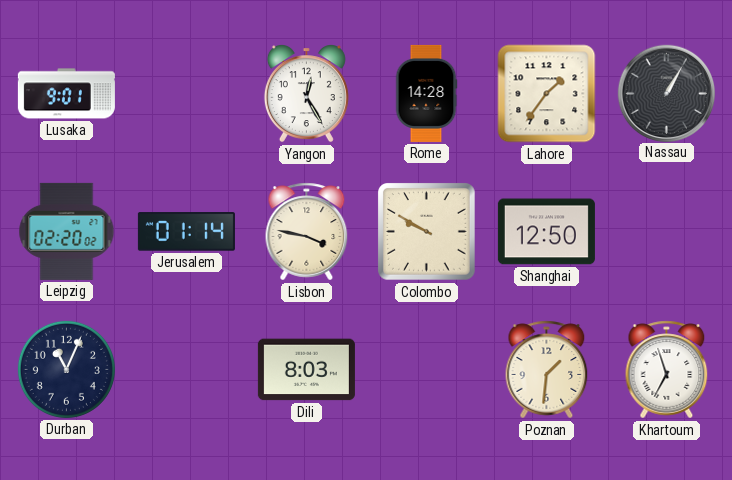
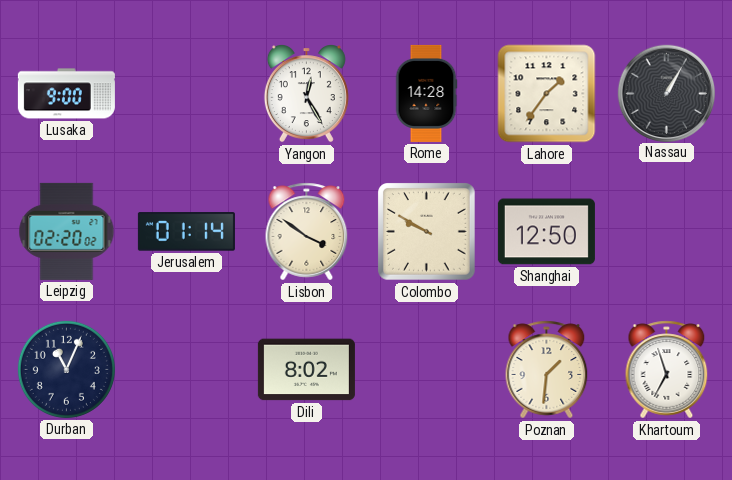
Lusaka: 9:01 -> 9:00
Lisbon: 3:47 -> 3:51
Dili: 8:03 -> 8:02
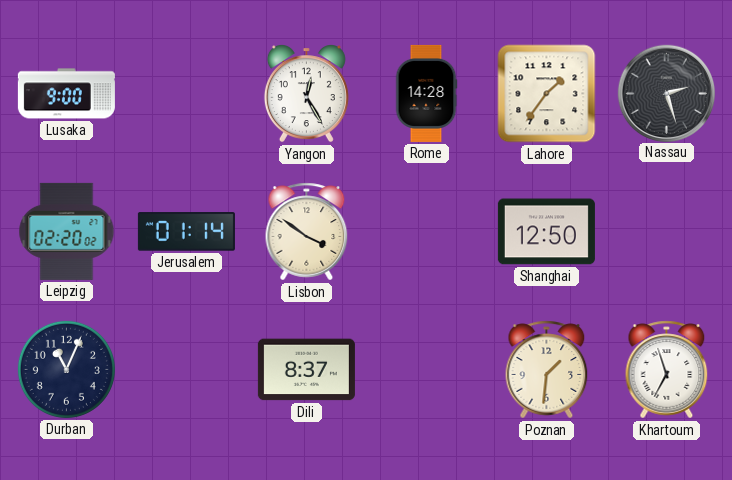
Nassau: 1:05 -> 2:27
Colombo: 9:50 -> none
Dili: 8:02 -> 8:37
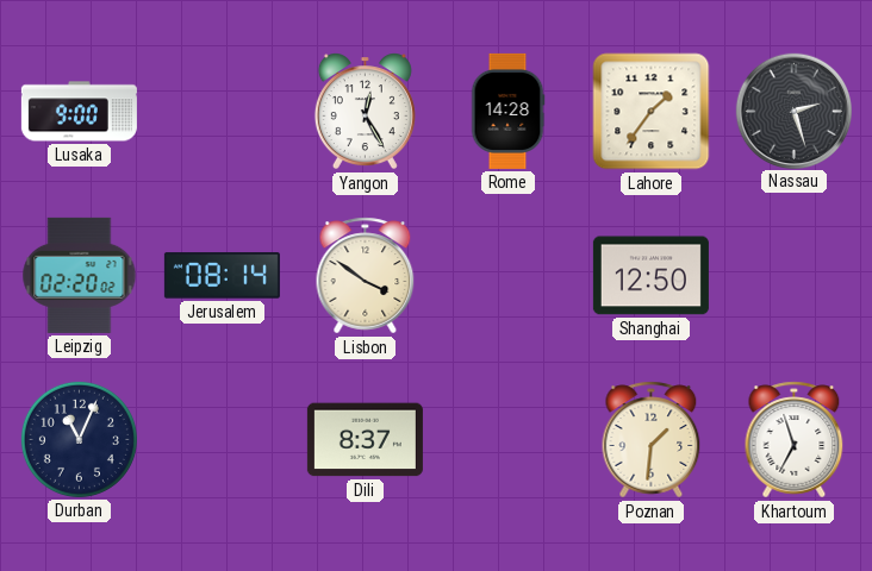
Jerusalem: 01:14 -> 08:14
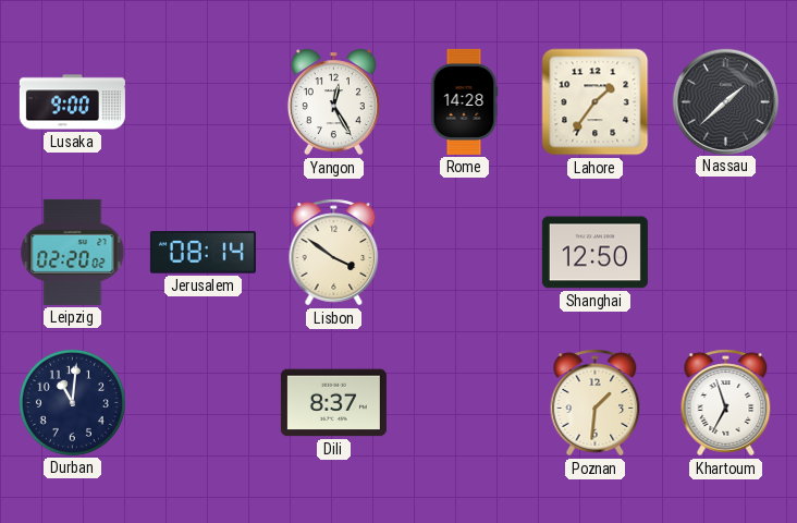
Nassau: 2:27 -> 1:38
Durban: 11:04 -> 11:01
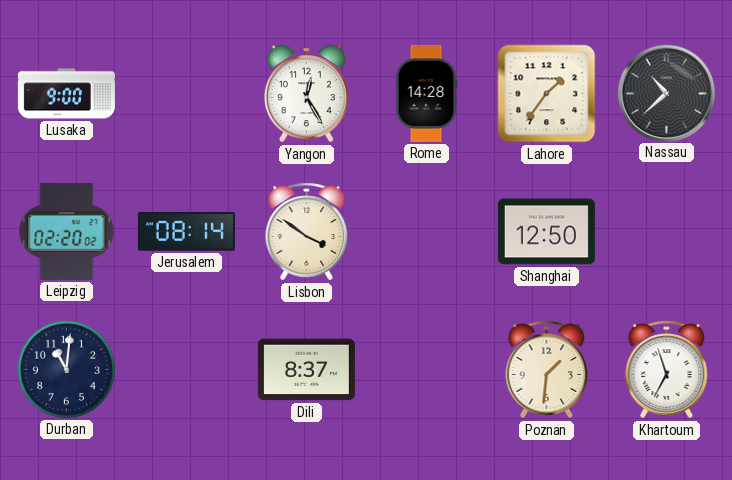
Nassau: 1:38 -> 10:38
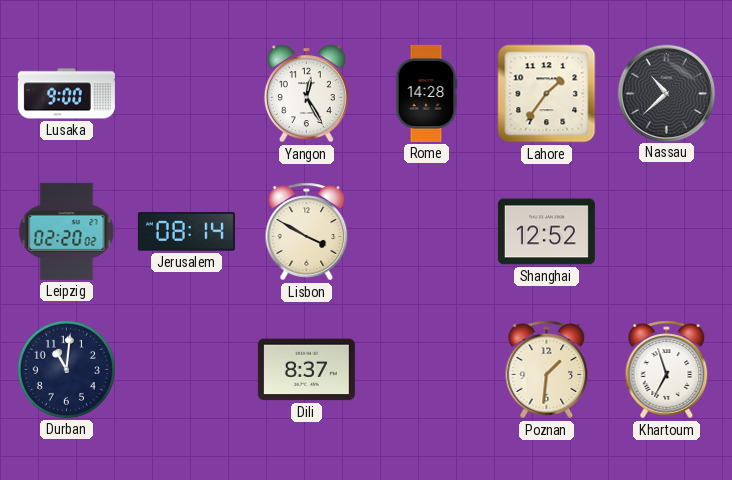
Lisbon: 3:51 -> 3:50
Shanghai: 12:50 -> 12:52
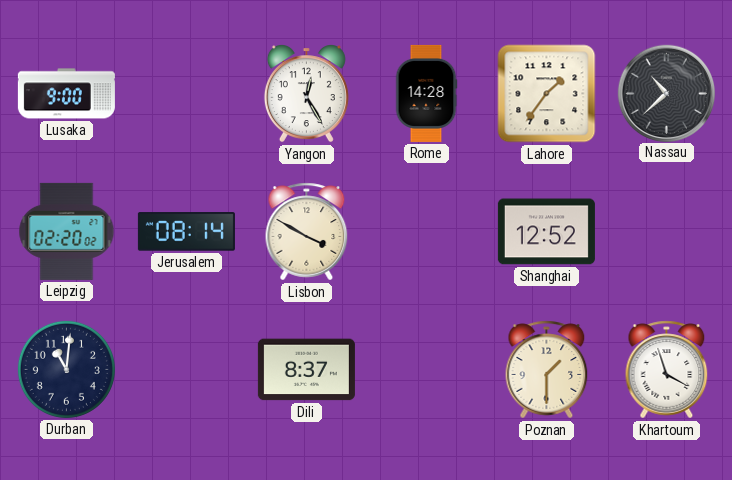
Poznan: 1:31 -> 1:30
Khartoum: 6:57 -> 3:57
